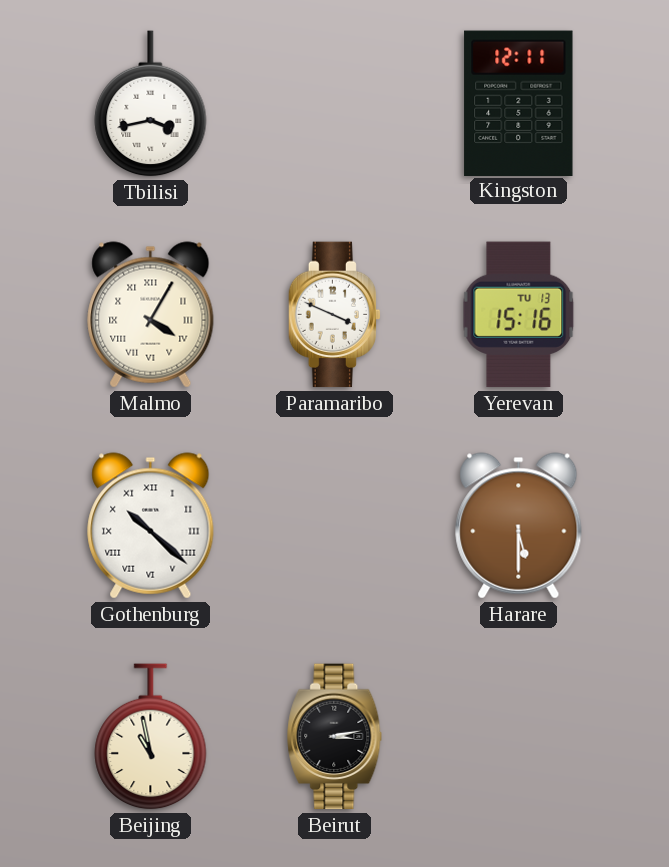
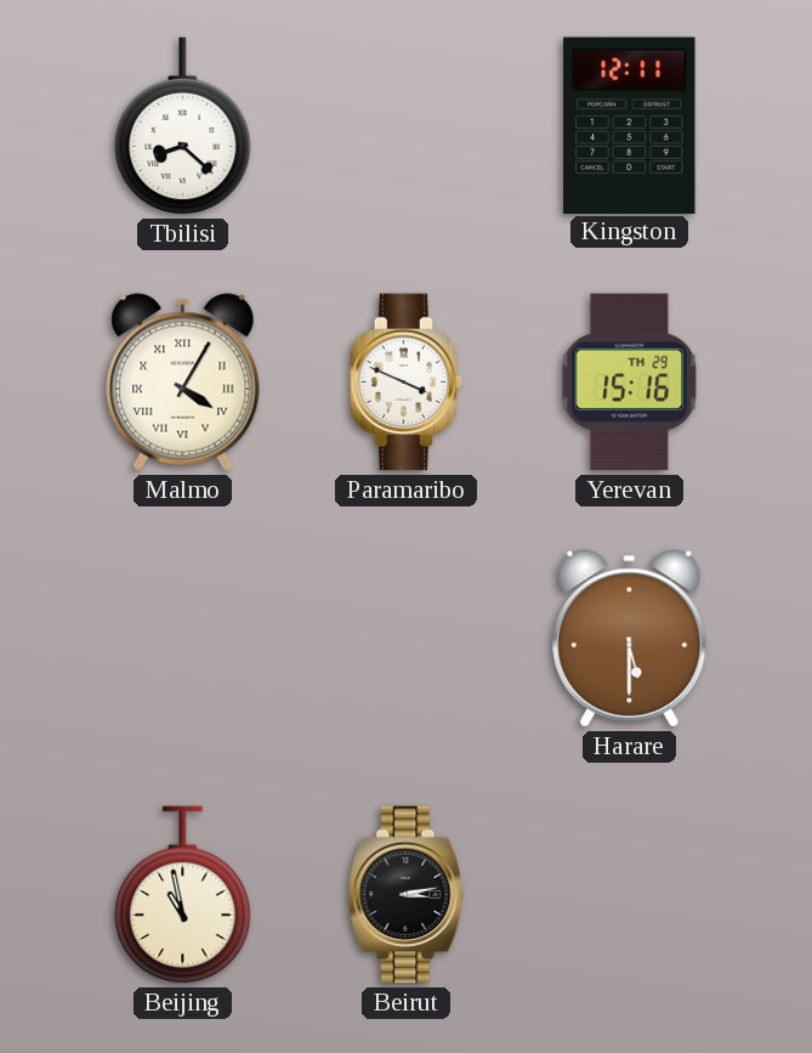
Tbilisi: 3:43 -> 8:22
Yerevan date: TU 13 -> TH 29
Gothenburg: 10:22 -> none
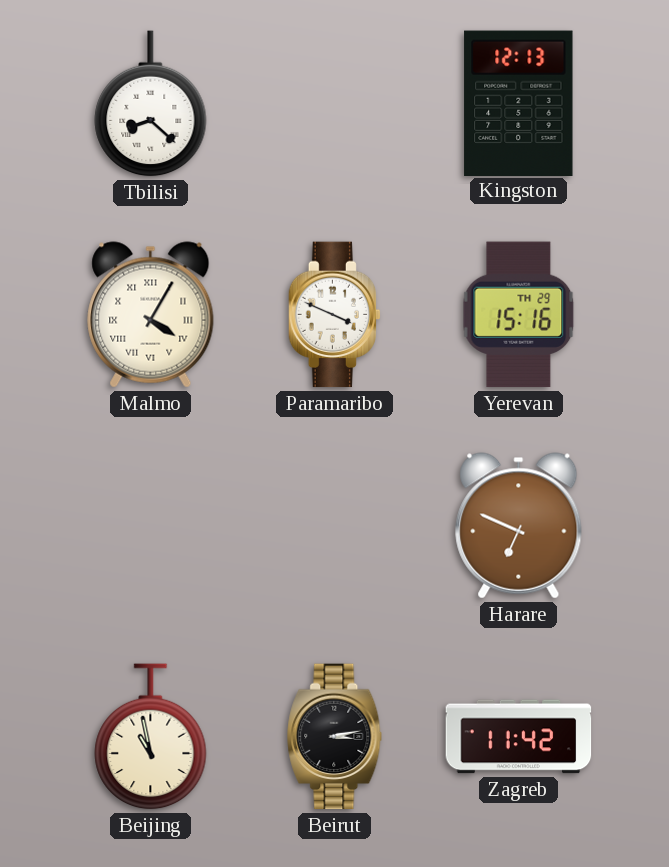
Kingston: 12:11 -> 12:13
Harare: 5:30 -> 6:49
Zagreb: none -> 11:42
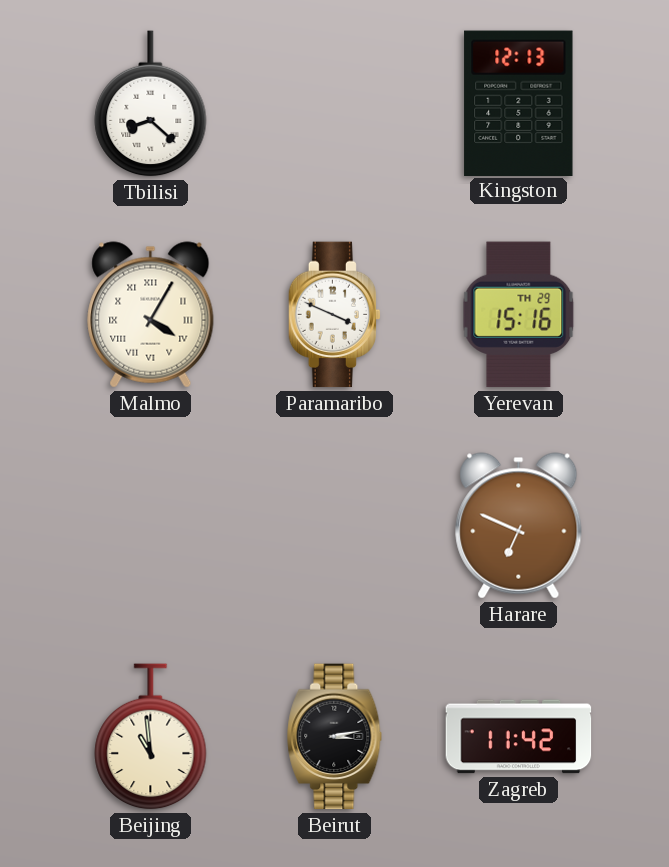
Beijing: 10:58 -> 10:59
